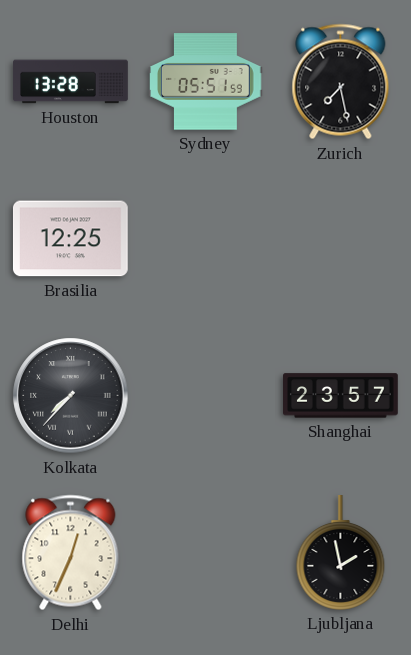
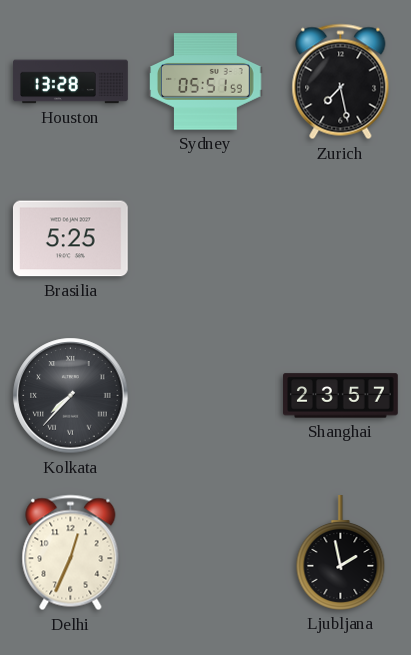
Brasilia: 12:25 -> 5:25
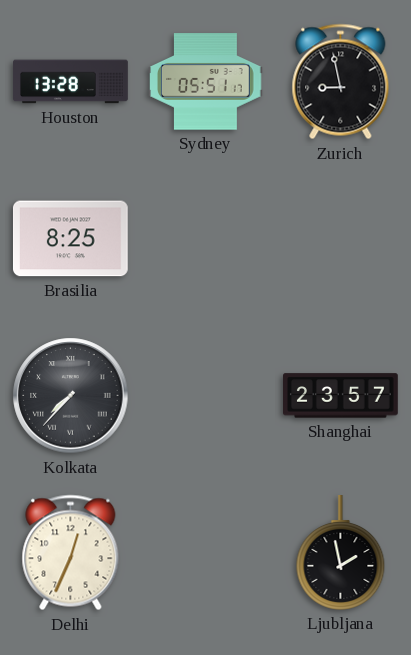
Sydney: 05:51:59 -> 05:51:17
Zurich: 7:28 -> 8:58
Brasilia: 5:25 -> 8:25
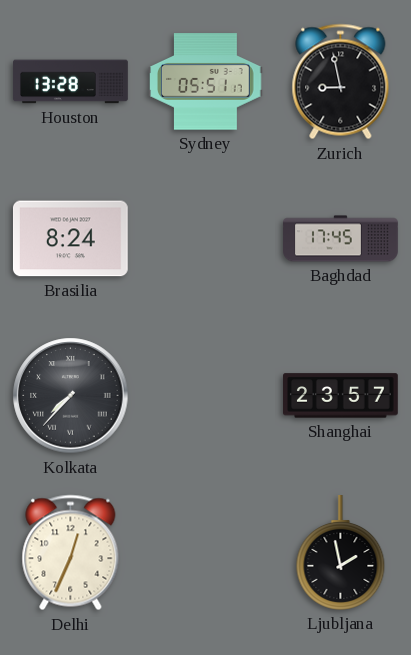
Brasilia: 8:25 -> 8:24
Baghdad: none -> 17:45
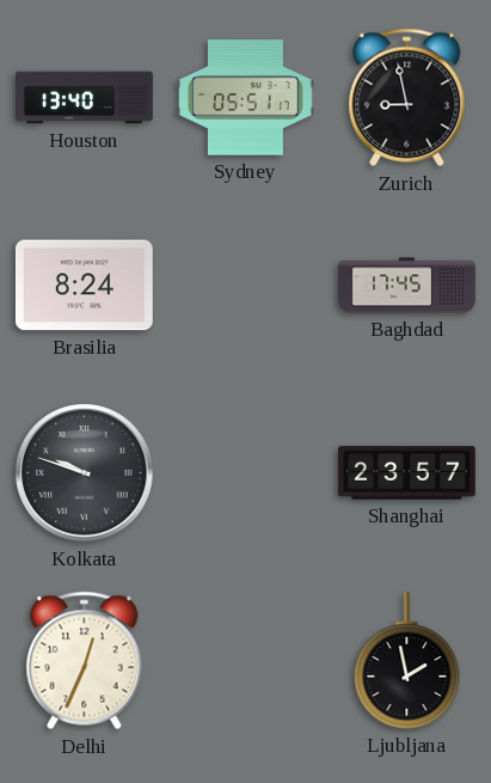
Houston: 13:28 -> 13:40
Kolkata: 7:37 -> 9:48
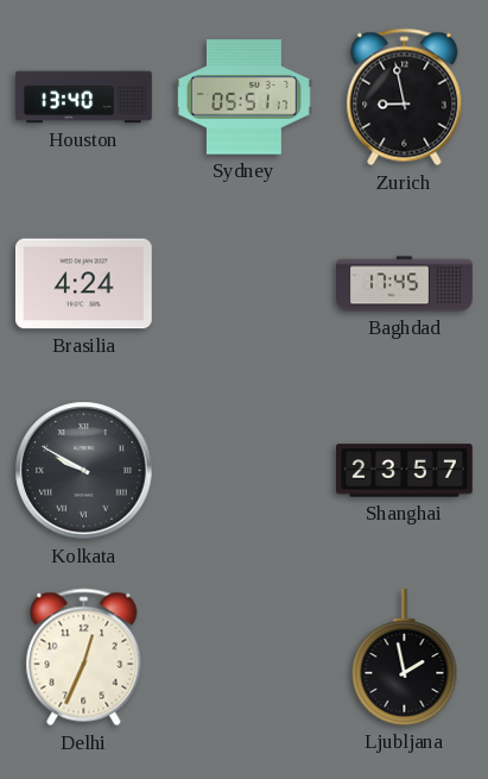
Brasilia: 8:24 -> 4:24
Kolkata: 9:48 -> 9:50
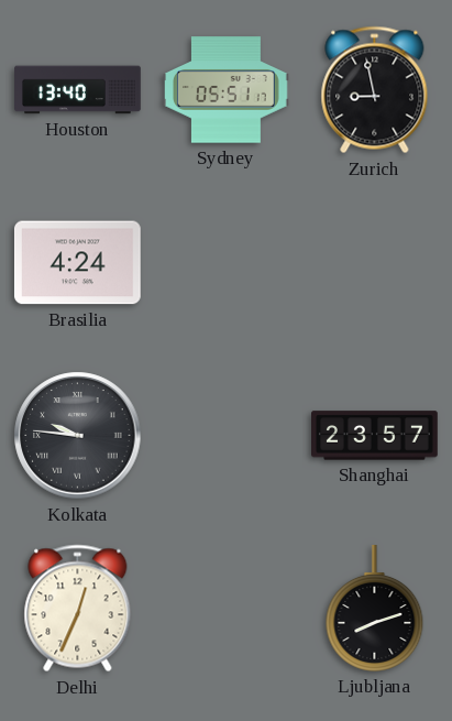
Baghdad: 17:45 -> none
Kolkata: 9:50 -> 9:46
Ljubljana: 1:58 -> 8:12
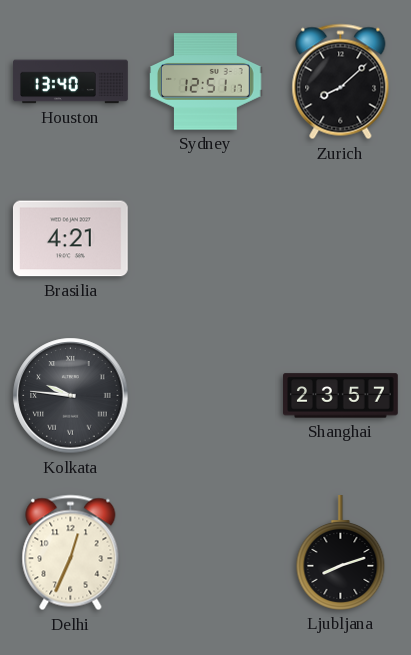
Sydney: 05:51 -> 12:51
Zurich: 8:58 -> 8:08
Brasilia: 4:24 -> 4:21
